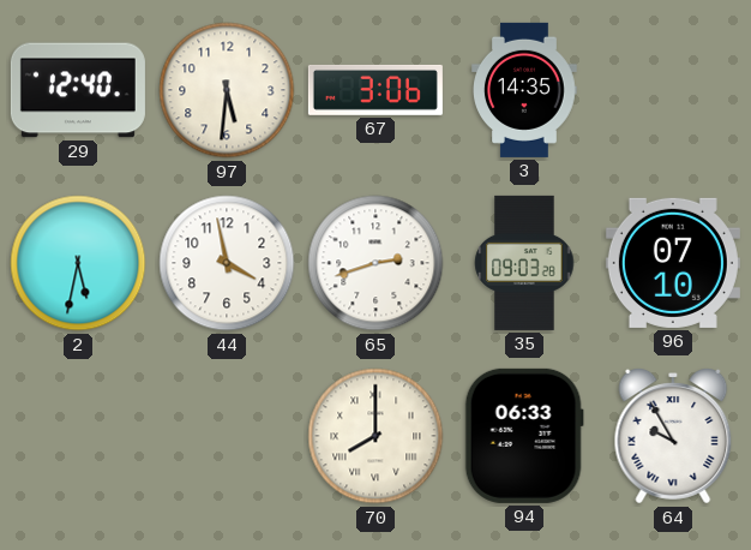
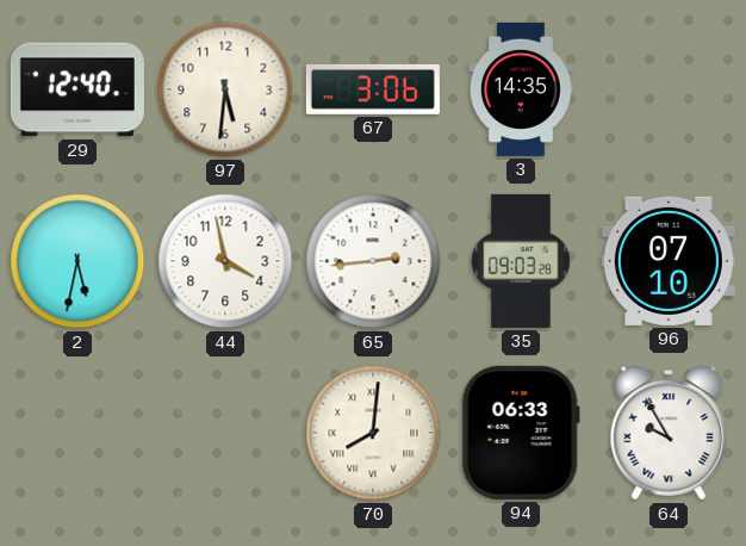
65: 2:42 -> 2:44
70: 8:00 -> 8:01
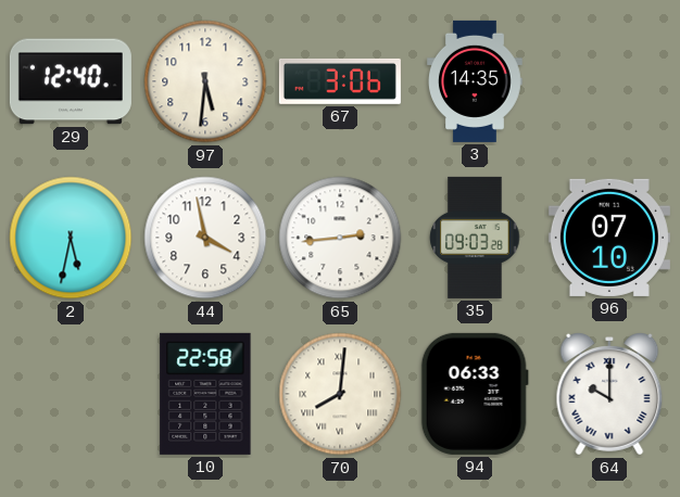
10: none -> 22:58
64: 9:55 -> 10:00
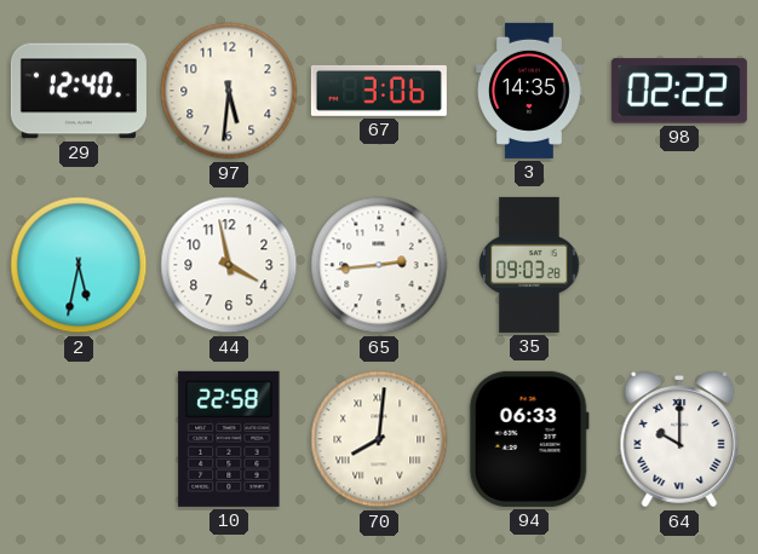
98: none -> 02:22
96: 07:10 -> none
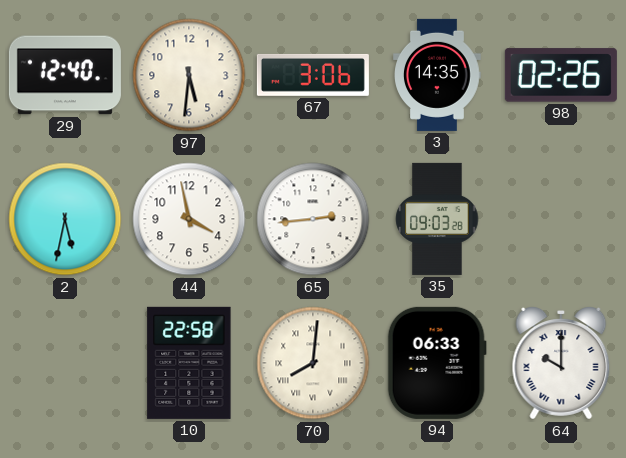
98: 02:22 -> 02:26
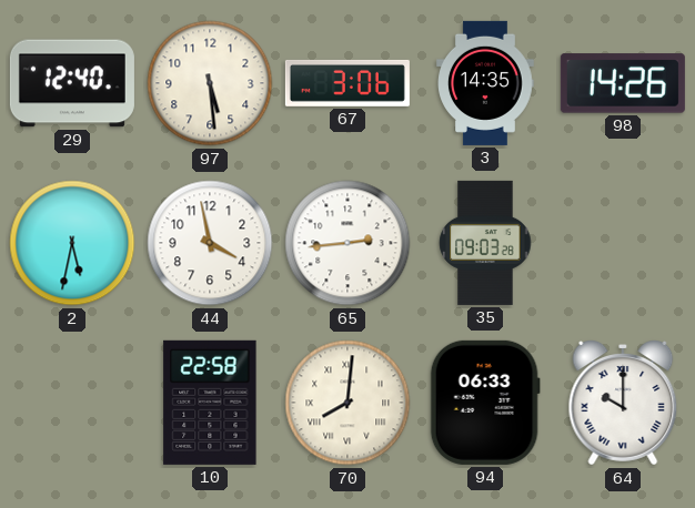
97: 5:31 -> 5:29
98: 02:26 -> 14:26
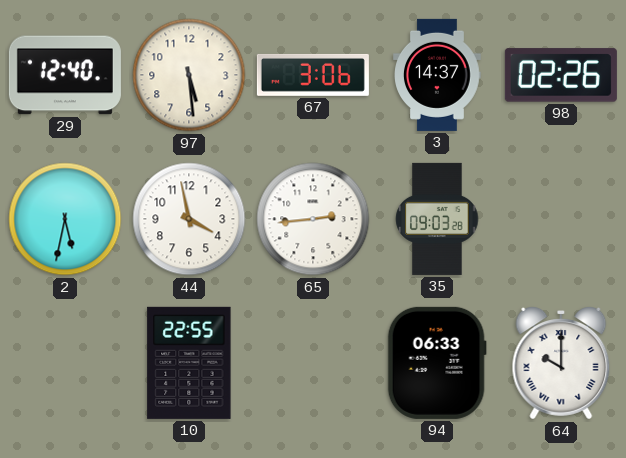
3: 14:35 -> 14:37
98: 14:26 -> 02:26
10: 22:58 -> 22:55
70: 8:01 -> none
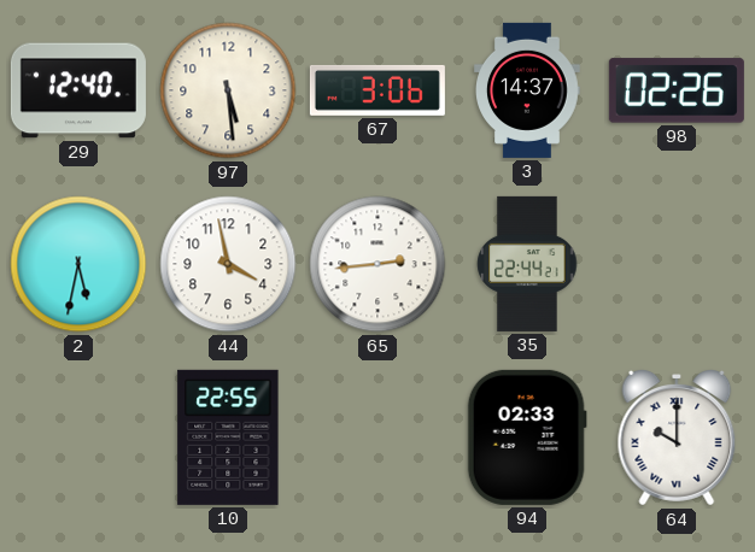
35: 09:03 -> 22:44
94: 06:33 -> 02:33
